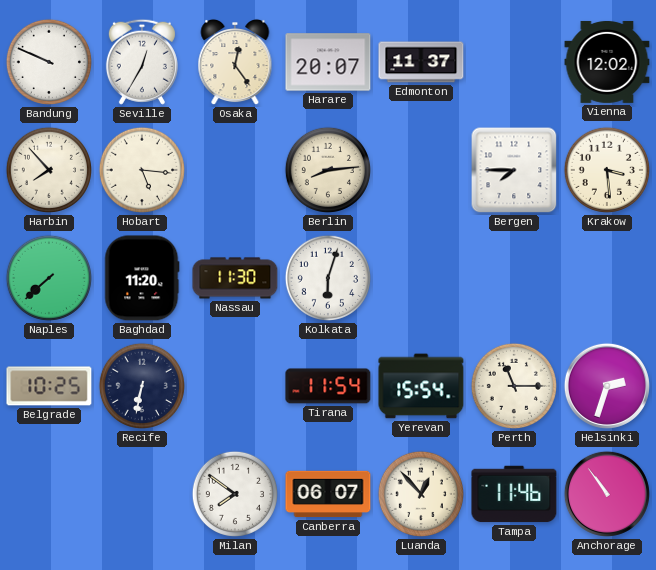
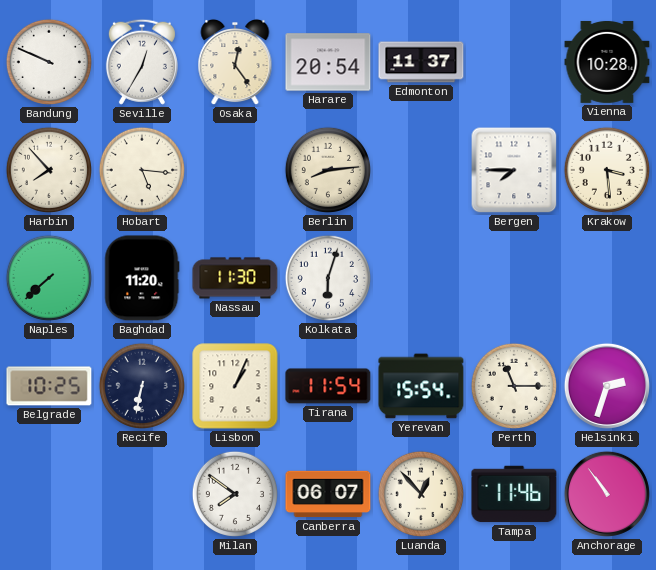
Harare: 20:07 -> 20:54
Vienna: 12:02 -> 10:28
Lisbon: none -> 1:04
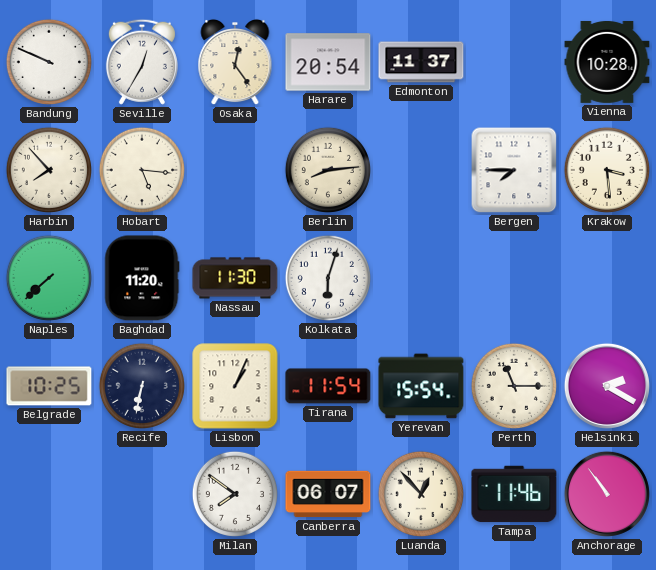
Helsinki: 2:33 -> 2:20
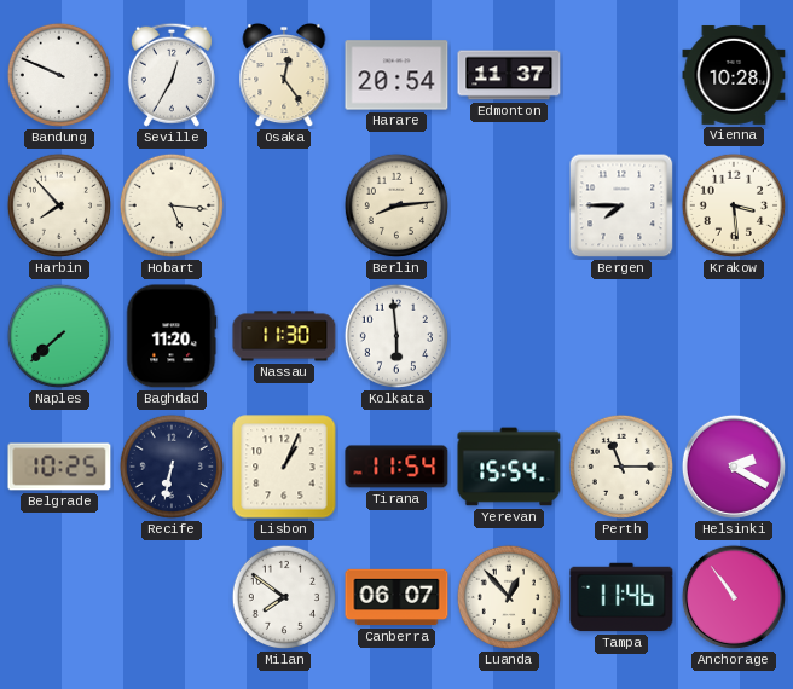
Kolkata: 6:03 -> 5:59
